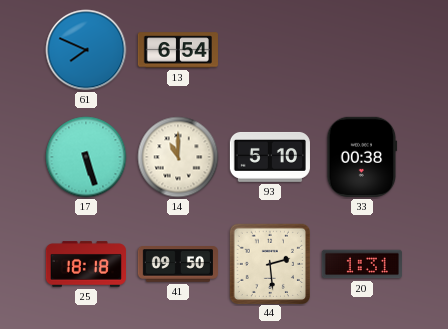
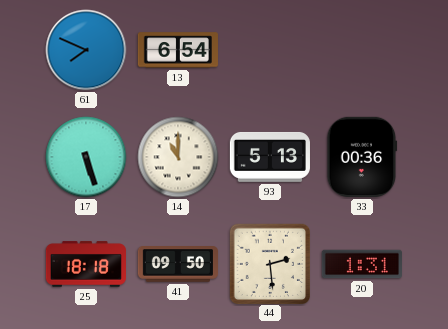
93: 5:10 -> 5:13
33: 00:38 -> 00:36
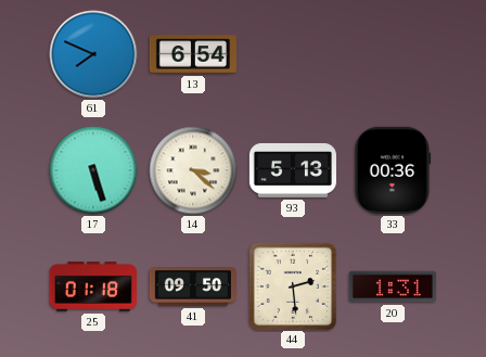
14: 11:00 -> 3:22
25: 18:18 -> 01:18
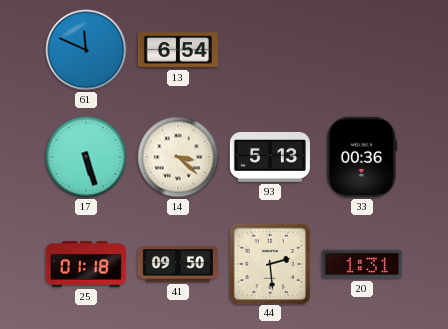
61: 7:49 -> 11:49
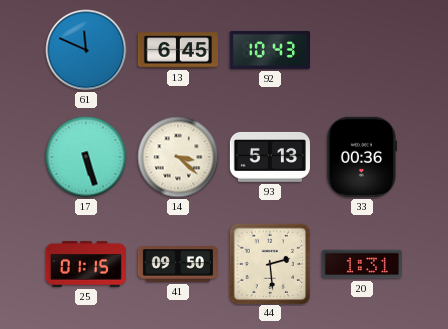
13: 6:54 -> 6:45
92: none -> 10:43
25: 01:18 -> 01:15
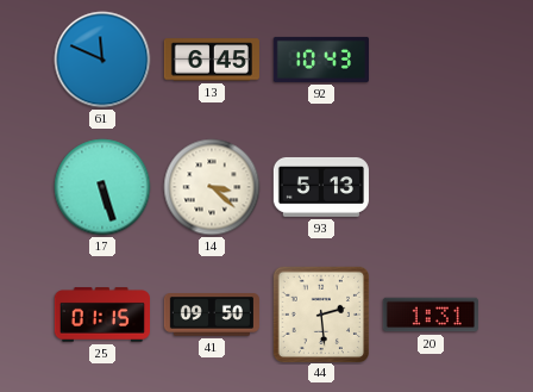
33: 00:36 -> none
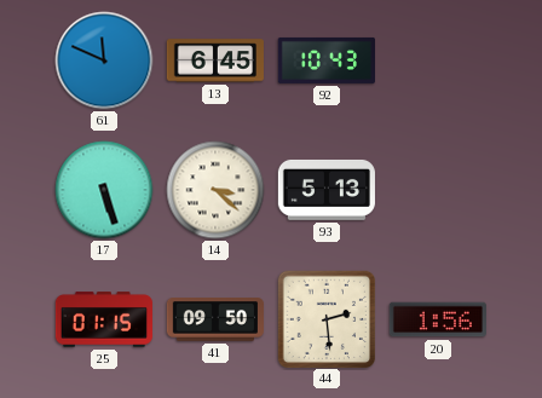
20: 1:31 -> 1:56
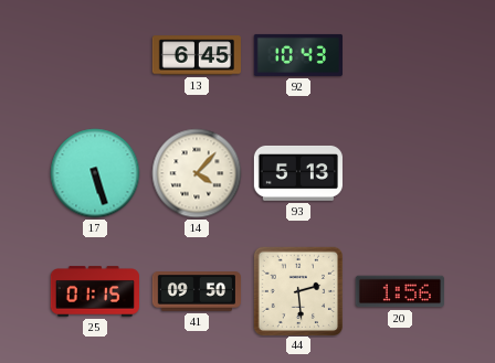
61: 11:49 -> none
14: 3:22 -> 4:07
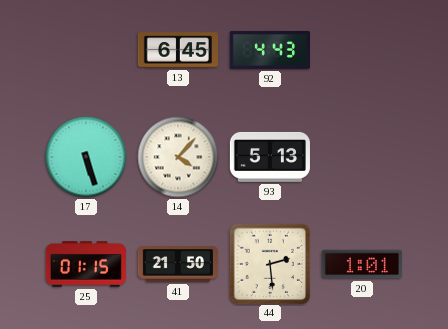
92: 10:43 -> 4:43
41: 09:50 -> 21:50
20: 1:56 -> 1:01
